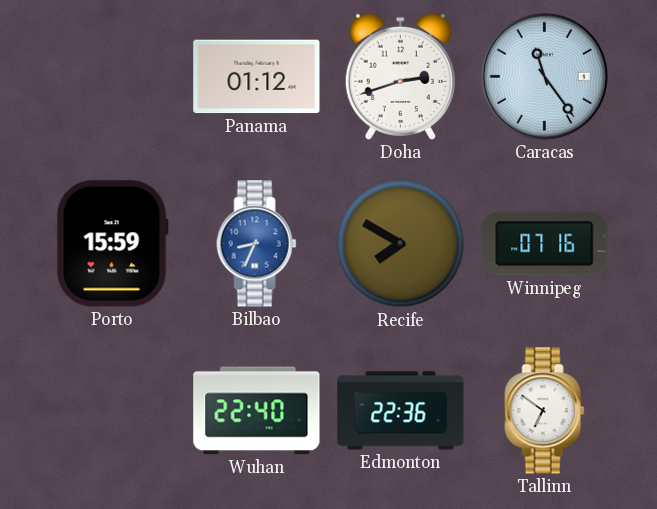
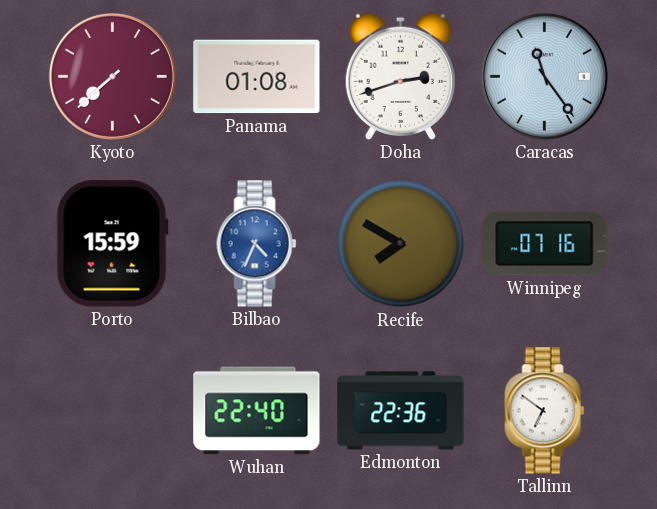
Kyoto: none -> 7:38
Panama: 01:12 -> 01:08
Bilbao: 8:34 -> 4:34
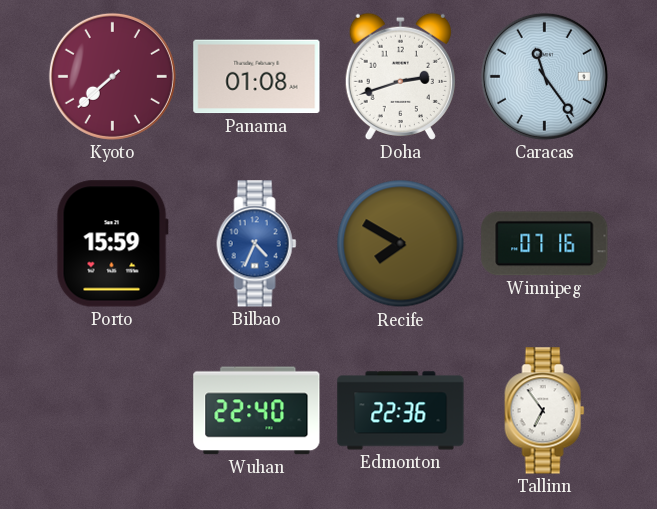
Tallinn: 6:51 -> 6:54
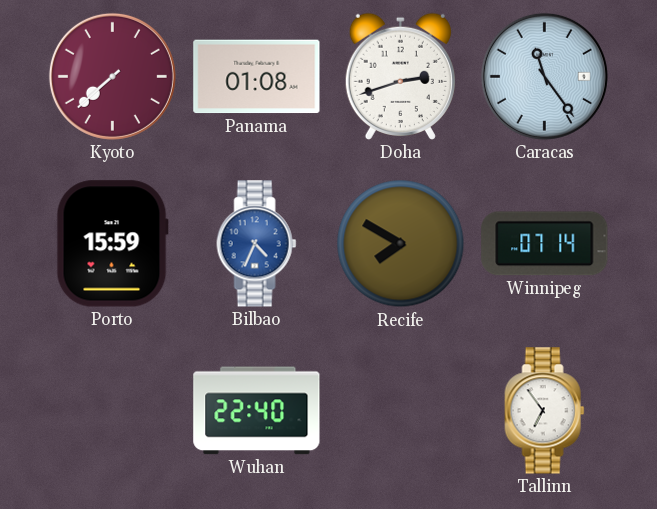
Winnipeg: 07:16 -> 07:14
Edmonton: 22:36 -> none
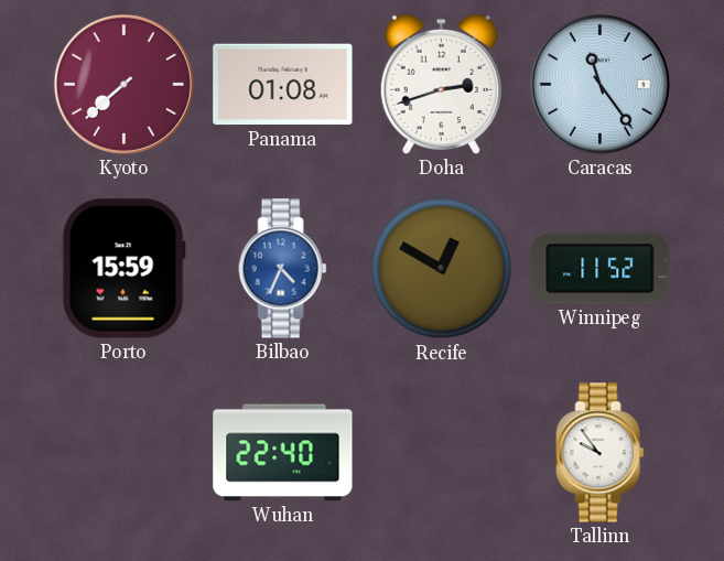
Recife: 7:50 -> 12:50
Winnipeg: 07:14 -> 11:52
Tallinn: 6:54 -> 9:54
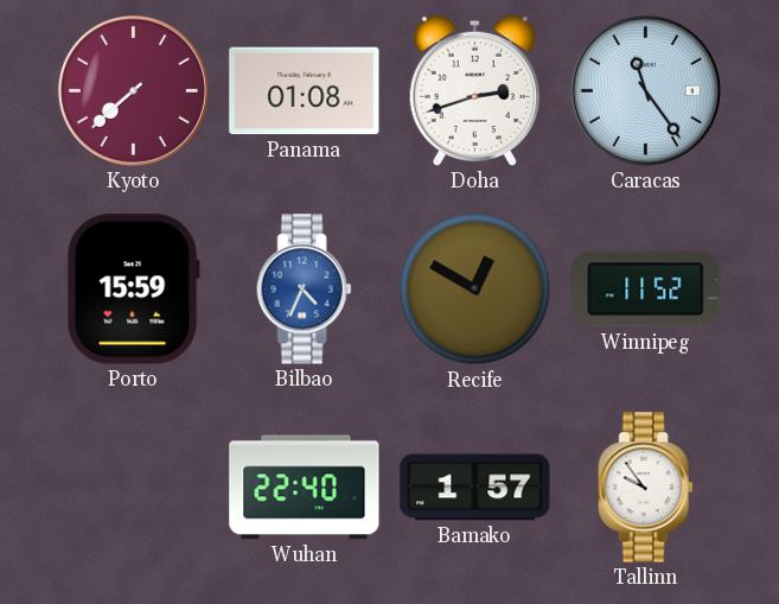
Bamako: none -> 1:57
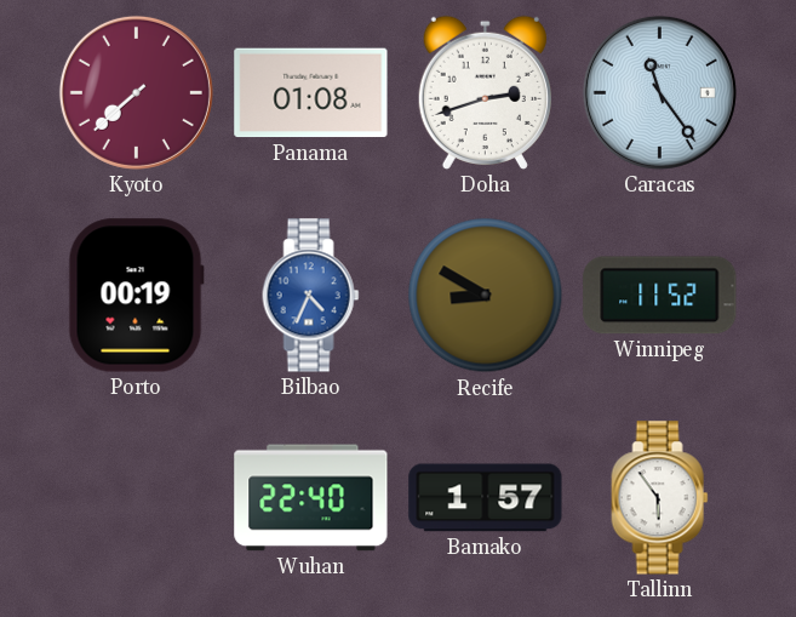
Porto: 15:59 -> 00:19
Recife: 12:50 -> 8:50
Tallinn: 9:54 -> 5:54
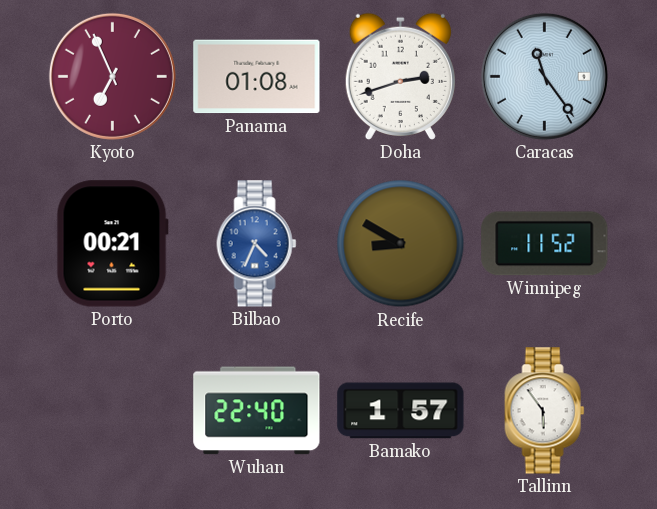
Kyoto: 7:38 -> 6:56
Porto: 00:19 -> 00:21
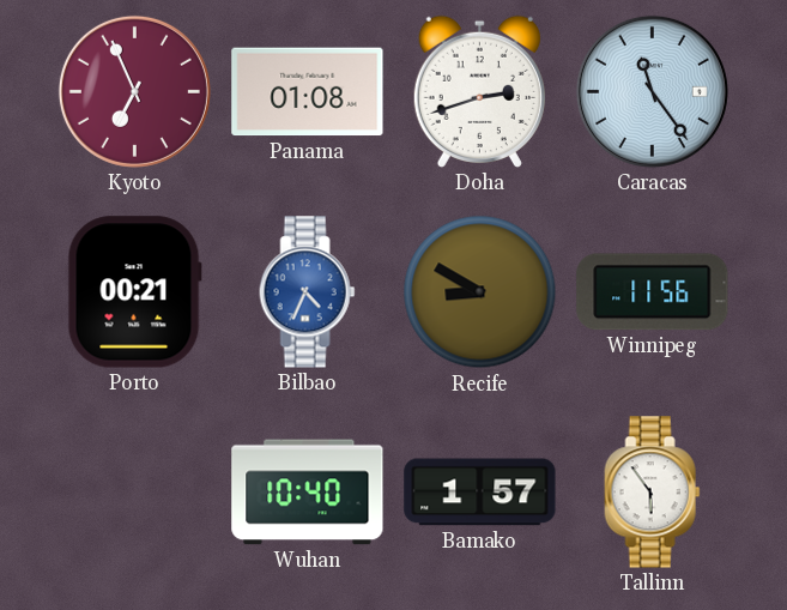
Winnipeg: 11:52 -> 11:56
Wuhan: 22:40 -> 10:40
